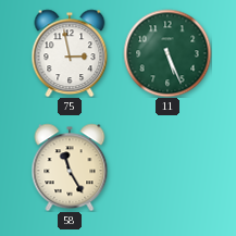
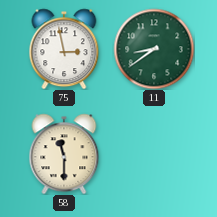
11: 5:26 -> 8:39
58: 11:25 -> 11:30
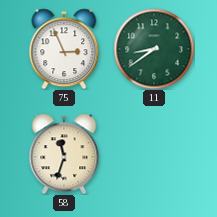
75: 2:58 -> 2:56
58: 11:30 -> 11:33
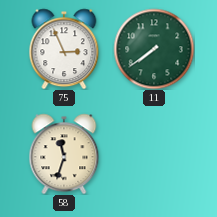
11: 8:39 -> 7:39
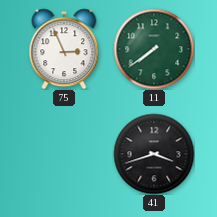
58: 11:33 -> none
41: none -> 3:42
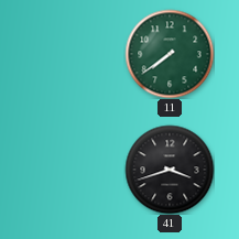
75: 2:56 -> none
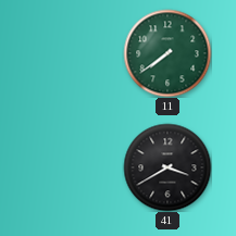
41: 3:42 -> 3:40
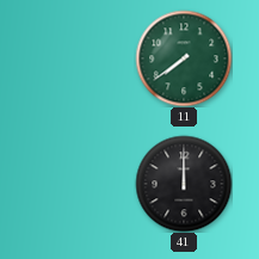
41: 3:40 -> 12:00
